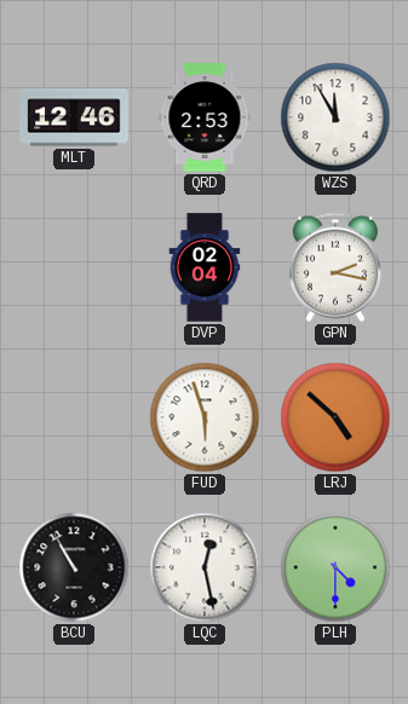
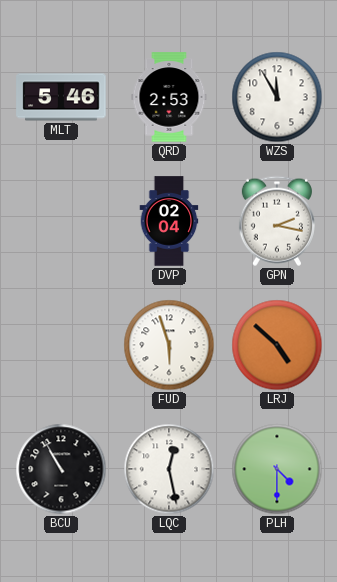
MLT: 12:46 -> 5:46
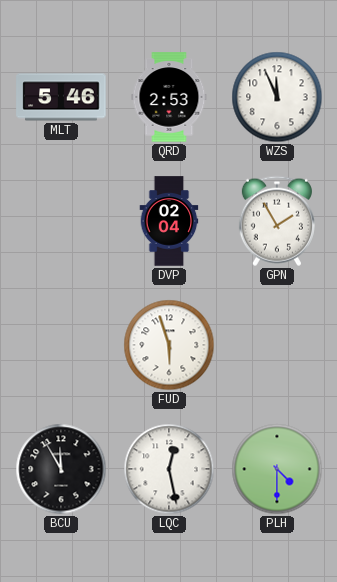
WZS: 11:55 -> 11:56
GPN: 2:17 -> 1:55
LRJ: 4:52 -> none
BCU: 10:55 -> 11:55
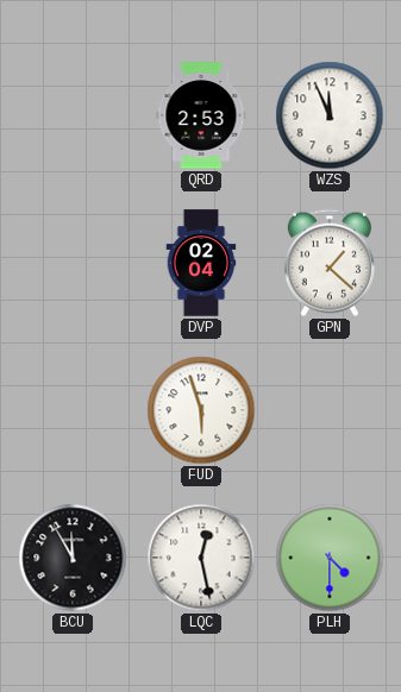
MLT: 5:46 -> none
GPN: 1:55 -> 1:22
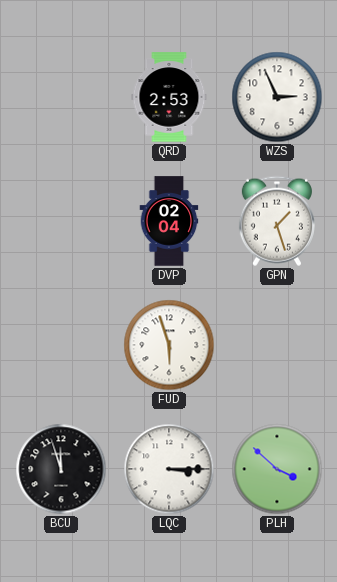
WZS: 11:56 -> 2:56
GPN: 1:22 -> 1:27
BCU: 11:55 -> 11:57
LQC: 12:28 -> 3:15
PLH: 4:30 -> 3:52
